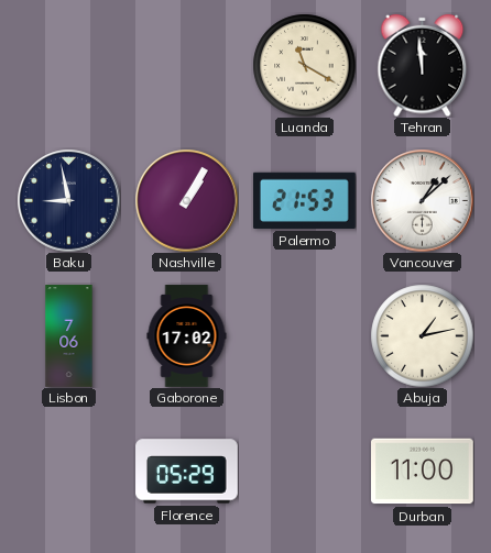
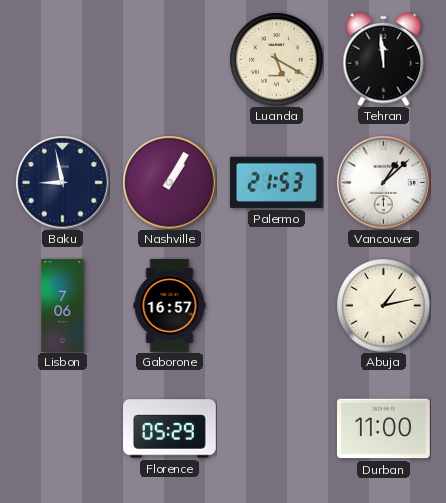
Luanda: 11:20 -> 5:20
Gaborone: 17:02 -> 16:57
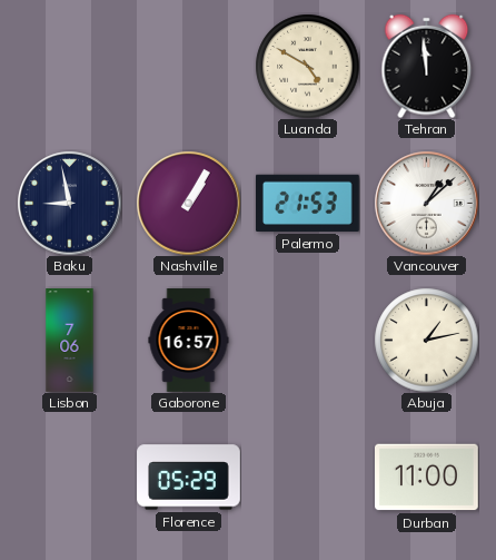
Luanda: 5:20 -> 4:50
